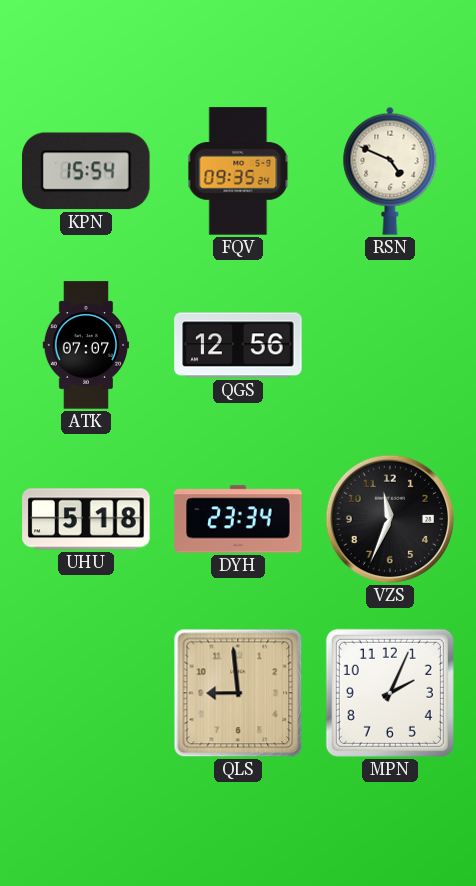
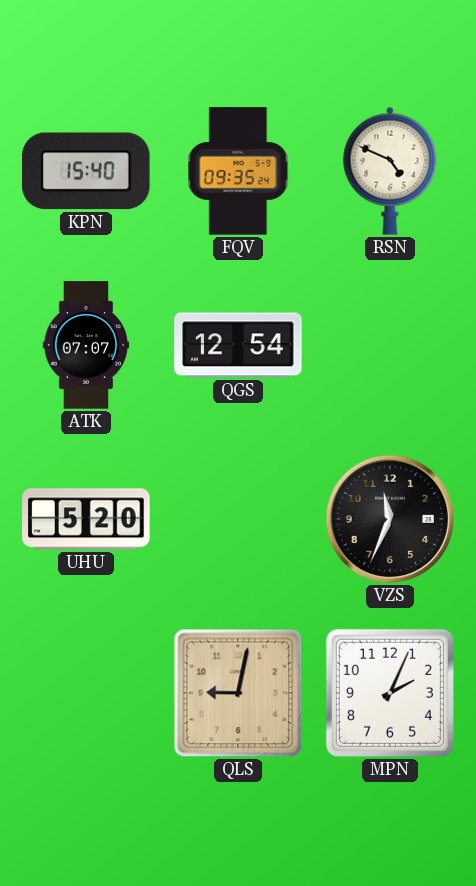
KPN: 15:54 -> 15:40
QGS: 12:56 -> 12:54
UHU: 5:18 -> 5:20
DYH: 23:34 -> none
QLS: 8:59 -> 9:02
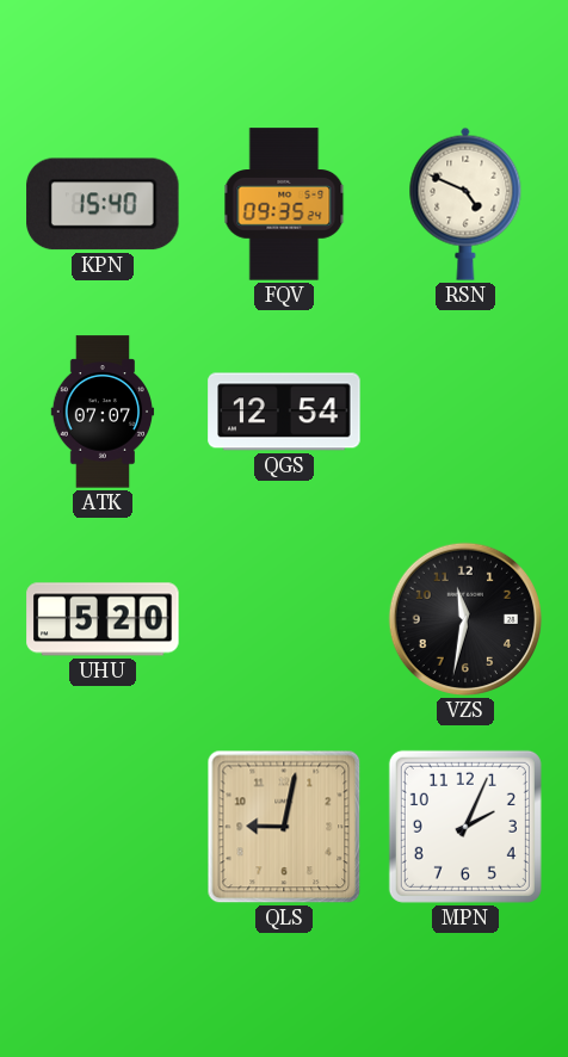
VZS: 11:34 -> 11:32
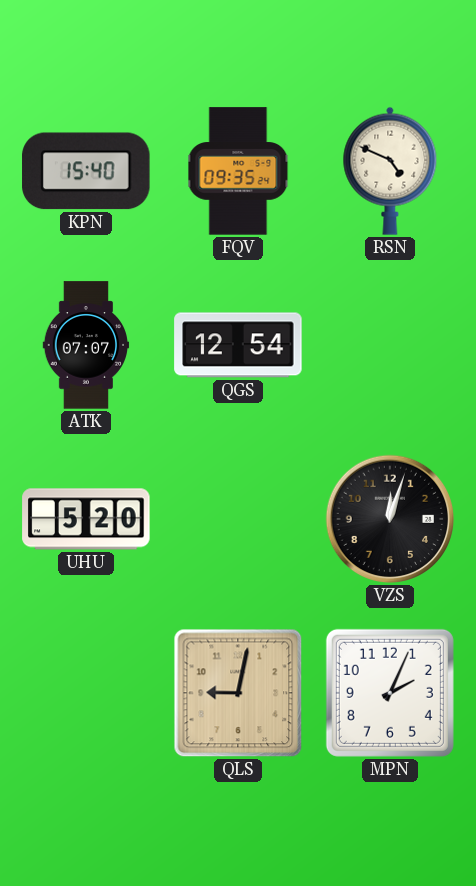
VZS: 11:32 -> 12:03
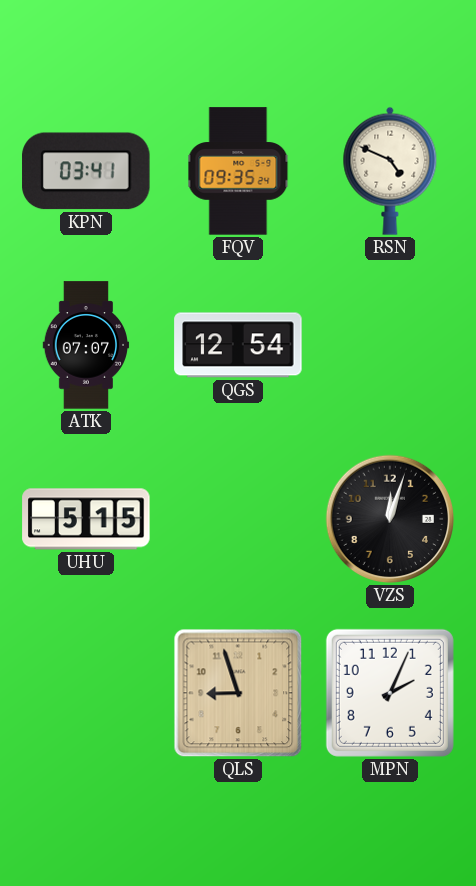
KPN: 15:40 -> 03:41
UHU: 5:20 -> 5:15
QLS: 9:02 -> 8:57
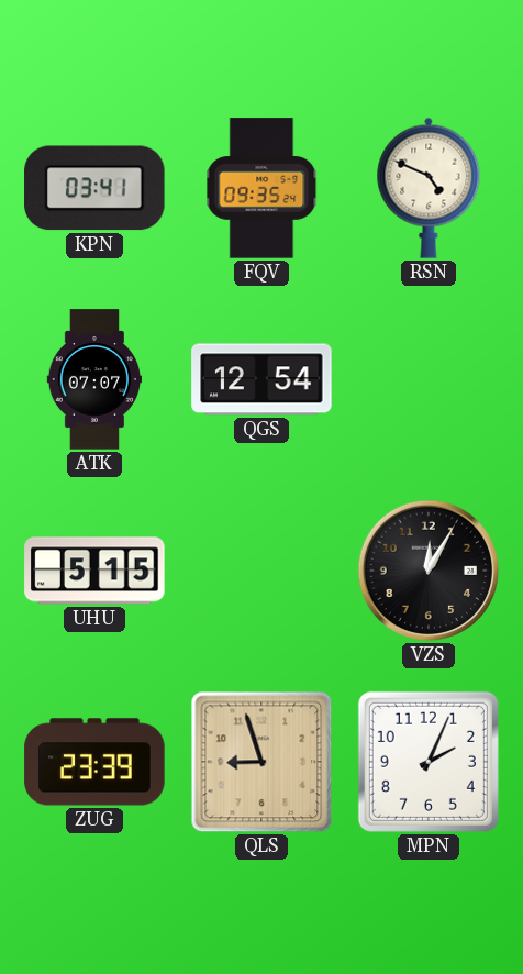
VZS: 12:03 -> 12:05
ZUG: none -> 23:39
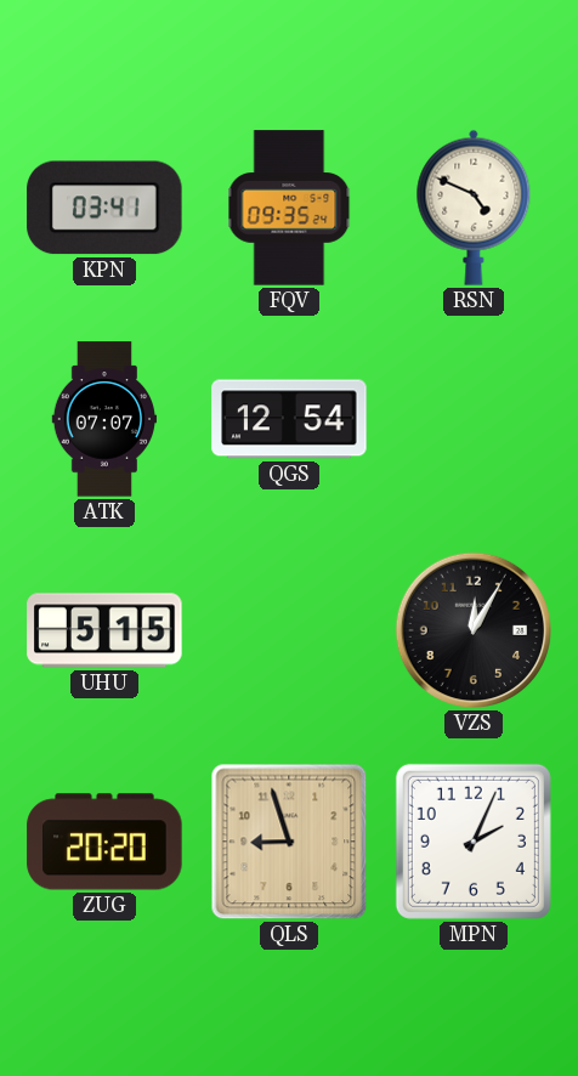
ZUG: 23:39 -> 20:20
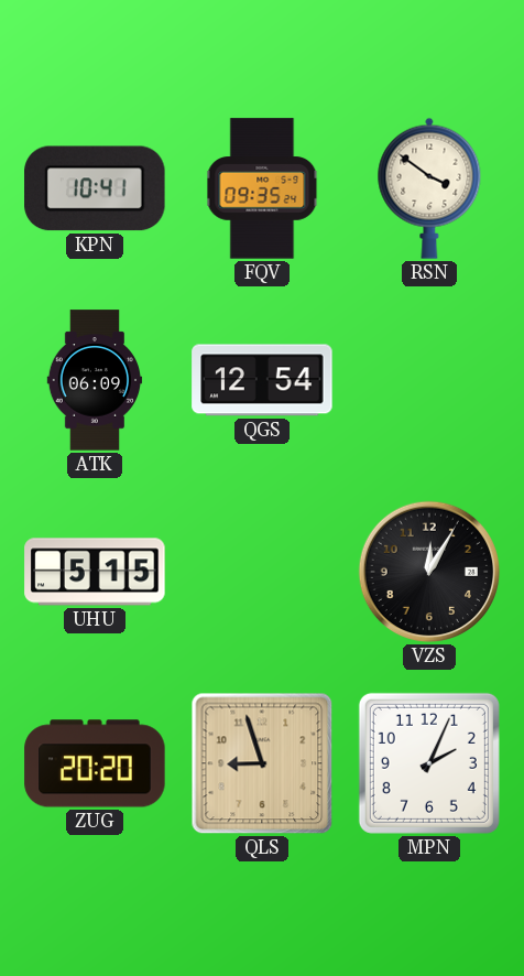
KPN: 03:41 -> 10:41
RSN: 4:49 -> 3:51
ATK: 07:07 -> 06:09
